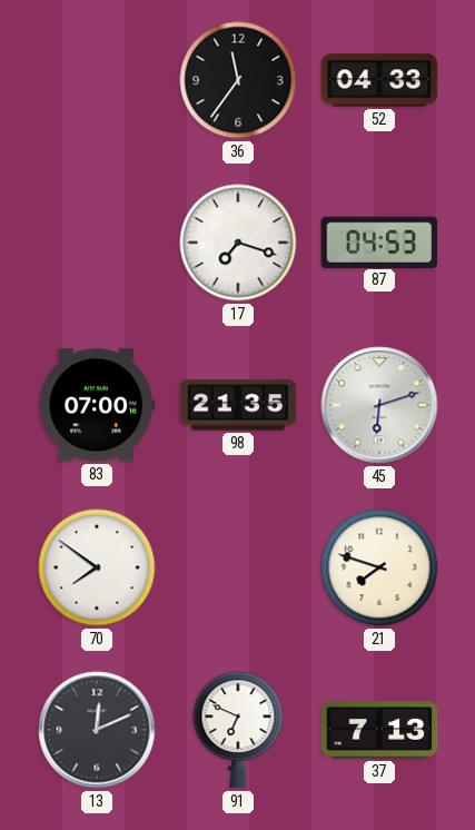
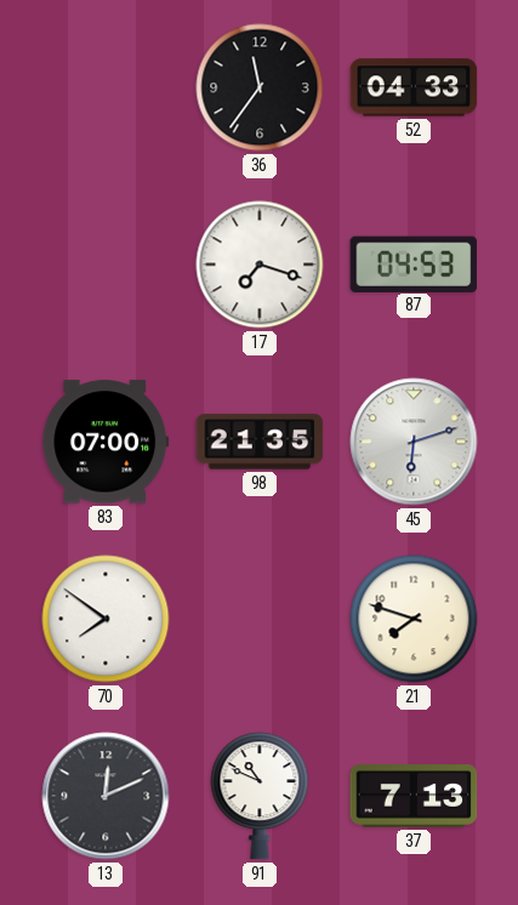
91: 6:49 -> 10:49
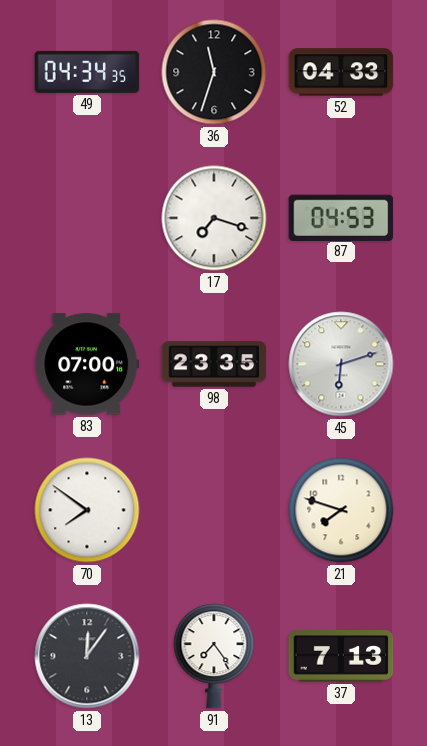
49: none -> 04:34
36: 11:36 -> 11:33
98: 21:35 -> 23:35
13: 12:11 -> 12:06
91: 10:49 -> 7:24
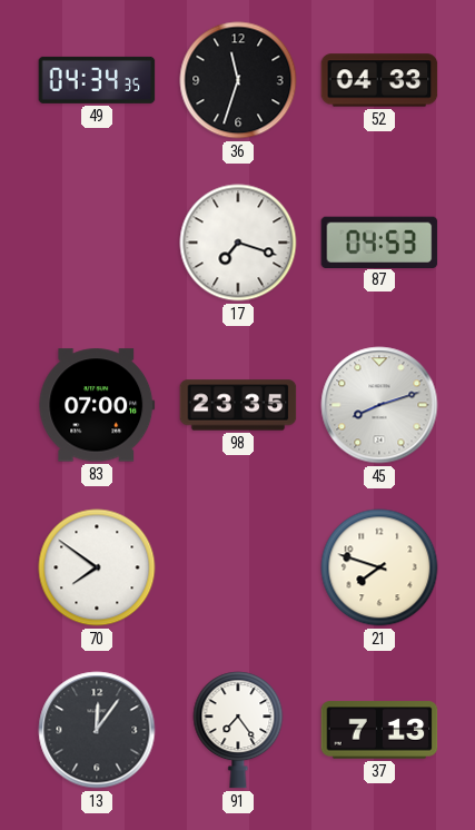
45: 6:12 -> 8:12
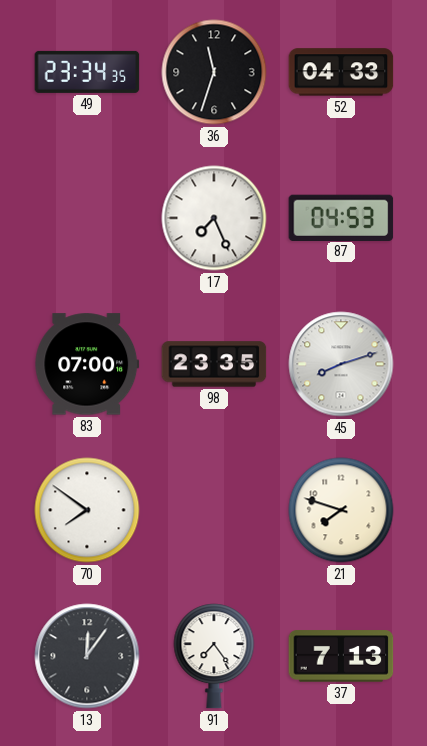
49: 04:34 -> 23:34
17: 7:18 -> 7:26
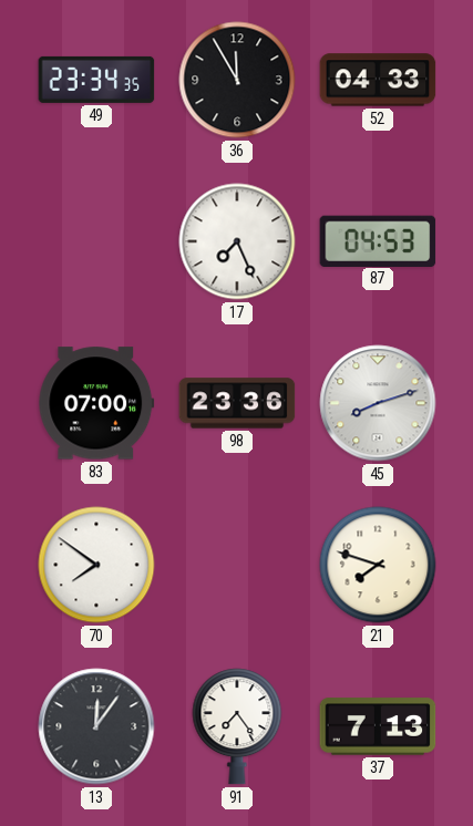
36: 11:33 -> 11:55
98: 23:35 -> 23:36
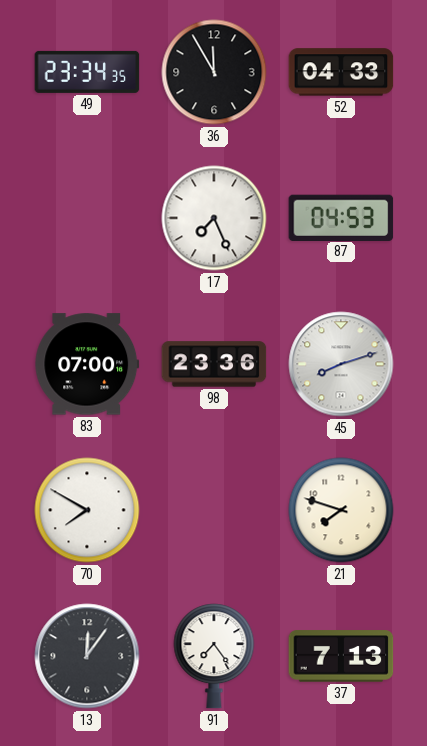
70: 7:51 -> 7:50
